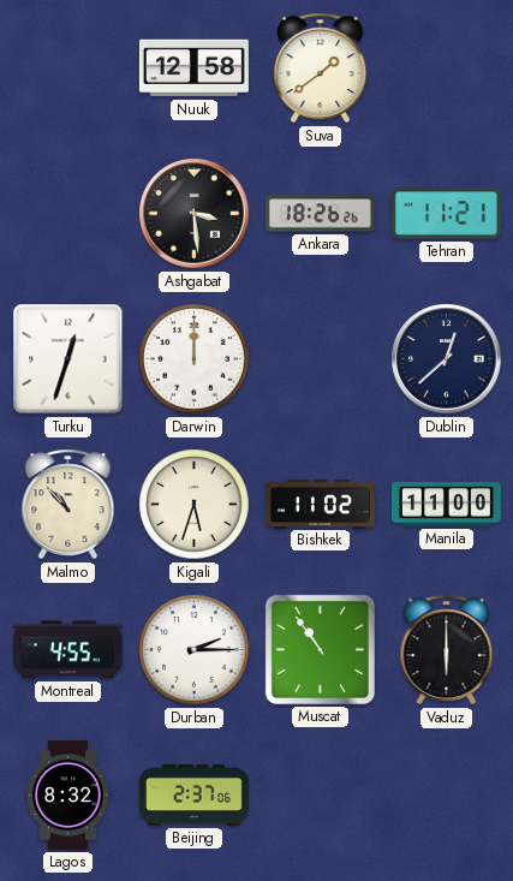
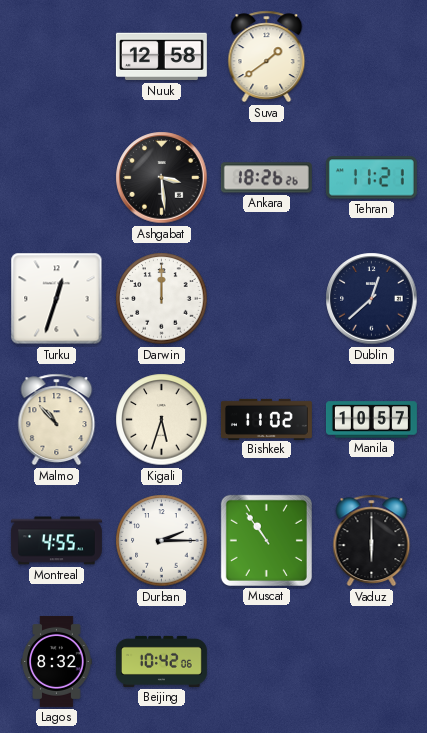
Manila: 11:00 -> 10:57
Beijing: 2:37 -> 10:42
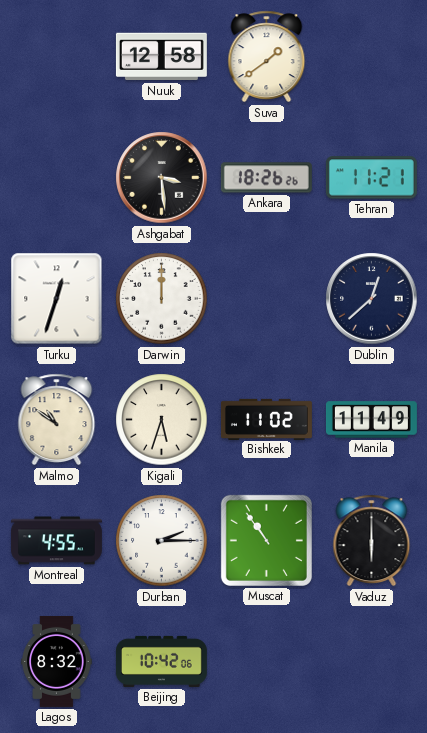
Malmo: 10:53 -> 10:51
Manila: 10:57 -> 11:49
